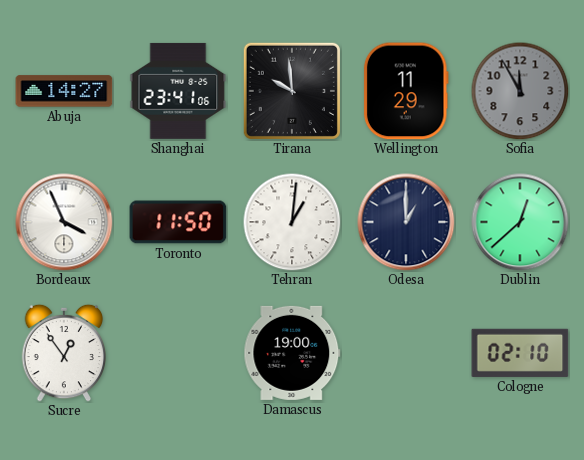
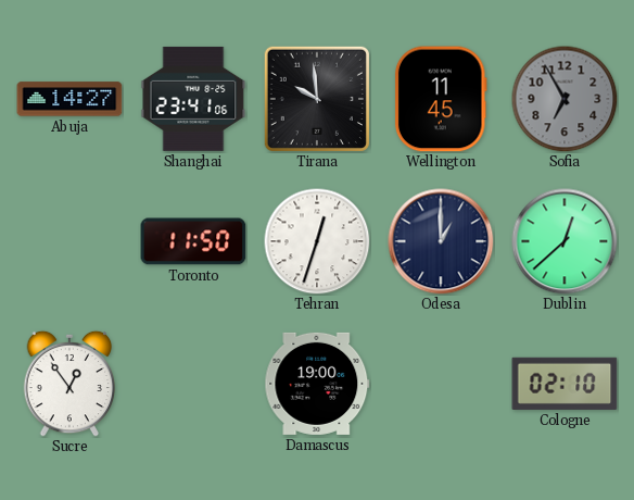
Wellington: 11:29 -> 11:45
Sofia: 11:55 -> 6:55
Bordeaux: 3:56 -> none
Tehran: 1:01 -> 12:33
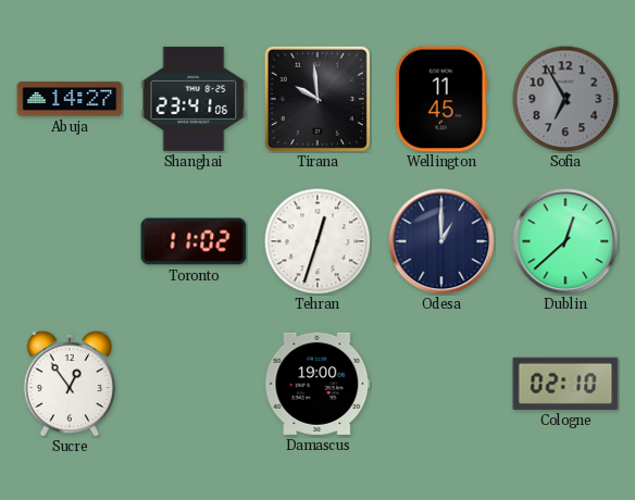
Toronto: 11:50 -> 11:02
